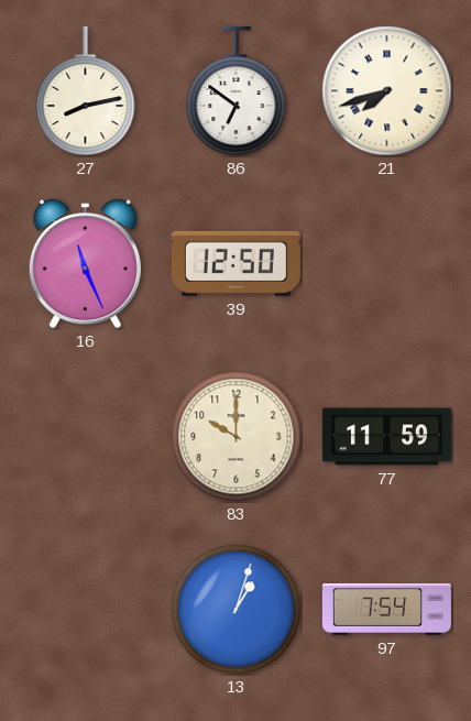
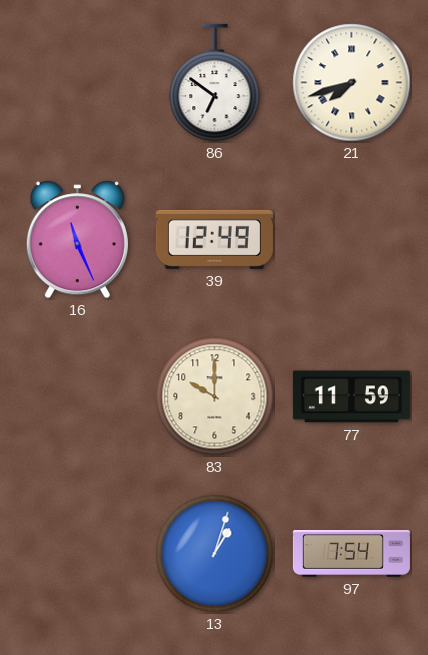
27: 8:13 -> none
39: 12:50 -> 12:49
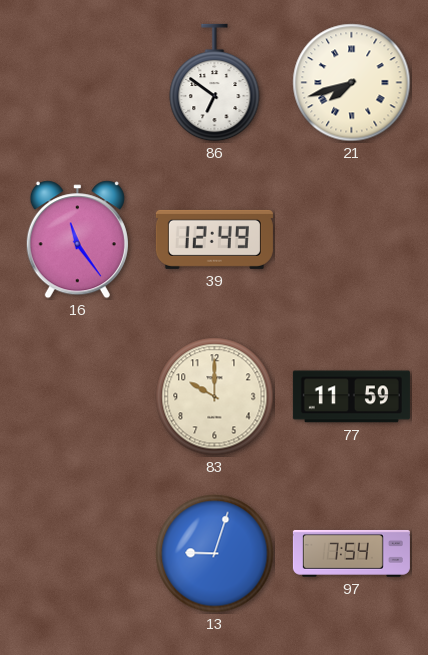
16: 11:26 -> 11:24
13: 1:03 -> 9:03
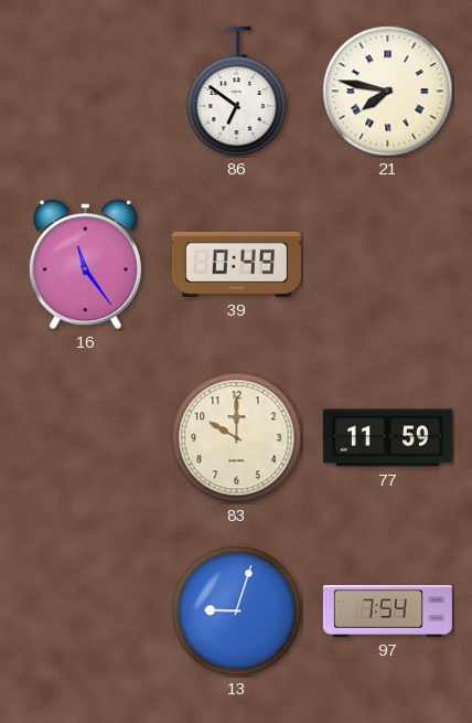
21: 7:42 -> 7:47
39: 12:49 -> 0:49
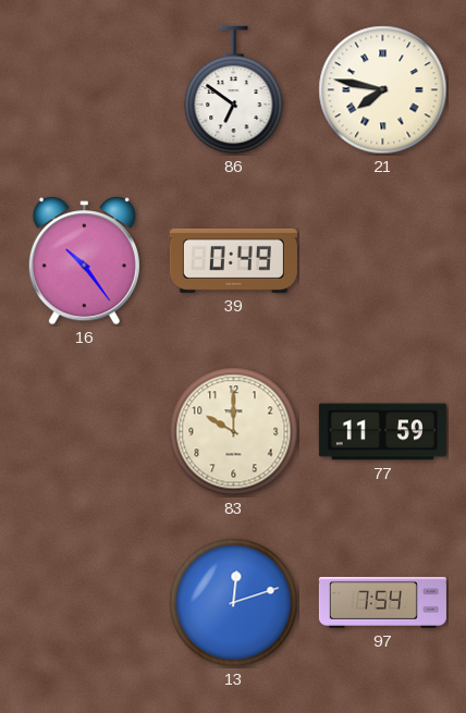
16: 11:24 -> 10:24
13: 9:03 -> 12:12
